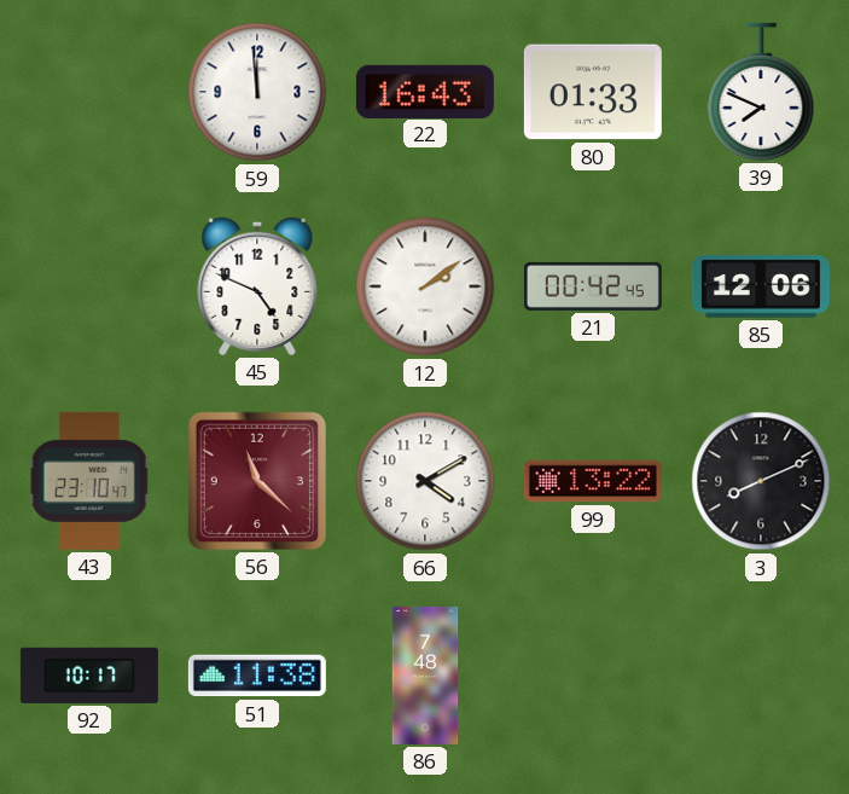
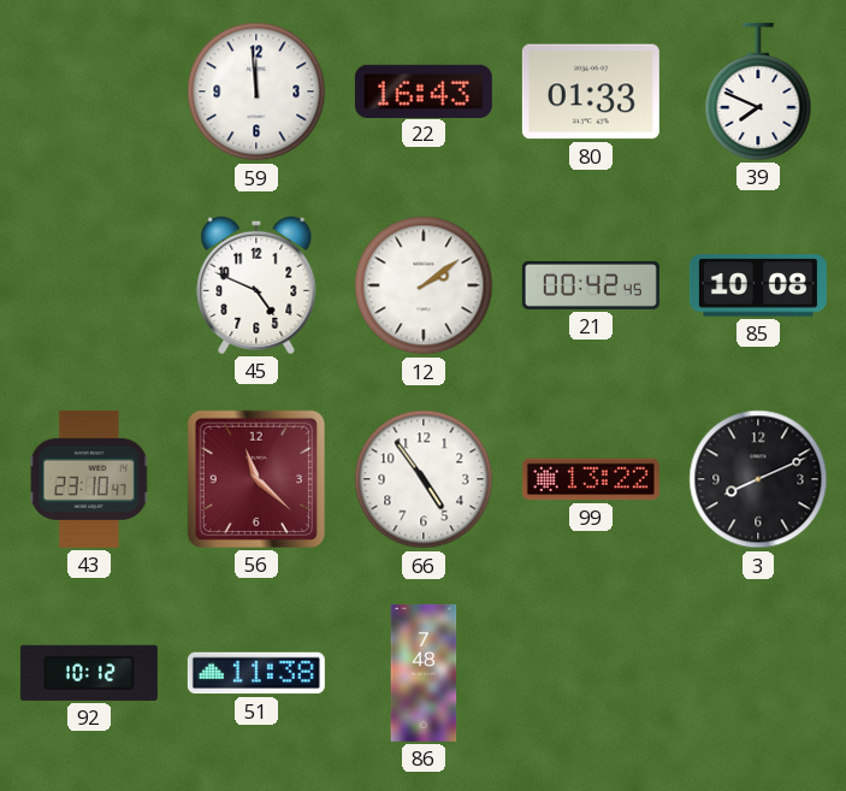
85: 12:06 -> 10:08
66: 4:10 -> 4:54
92: 10:17 -> 10:12
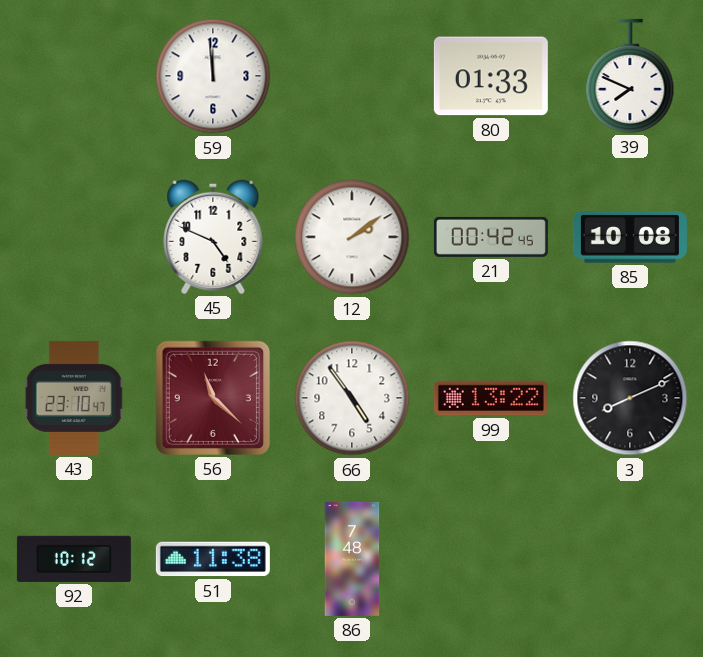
22: 16:43 -> none
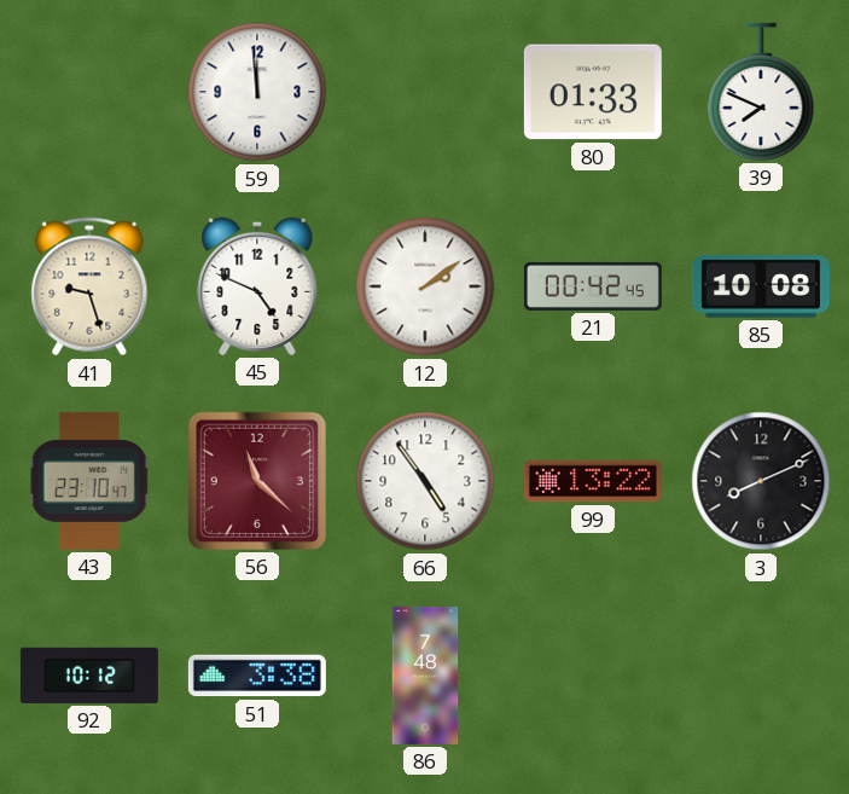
41: none -> 9:27
51: 11:38 -> 3:38
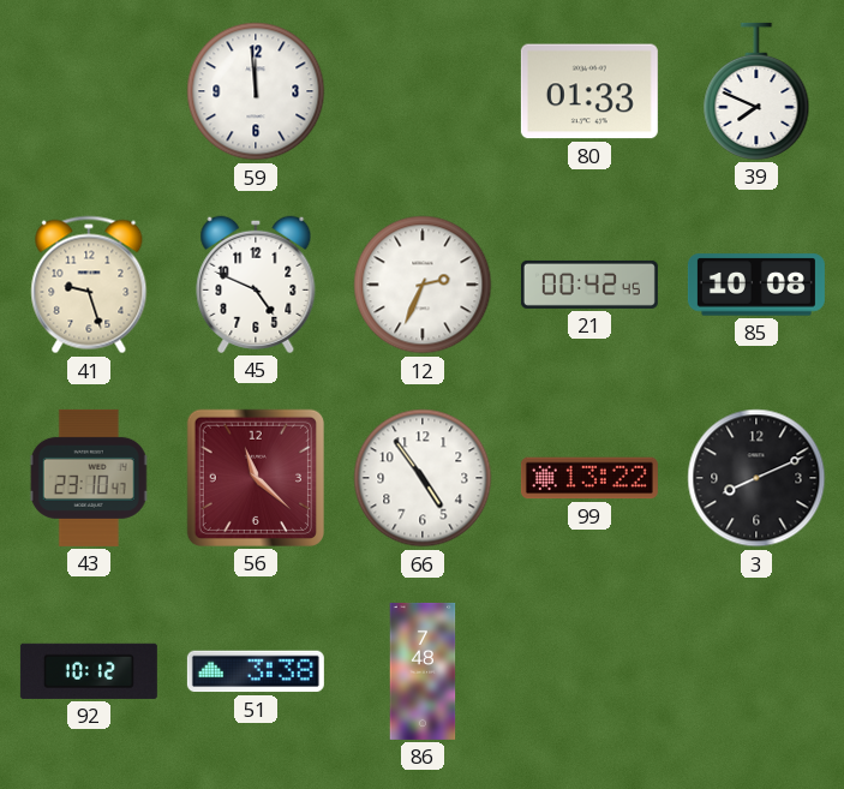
12: 2:09 -> 2:34
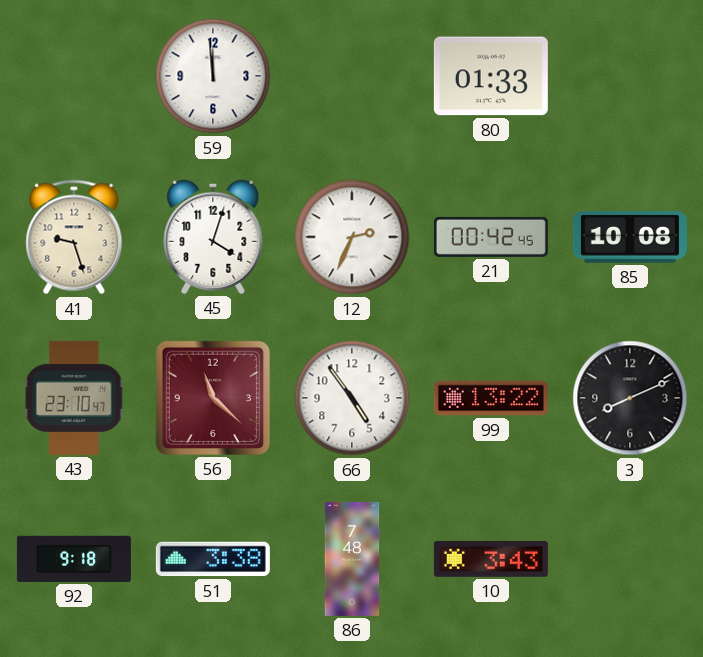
39: 7:49 -> none
45: 4:49 -> 4:03
92: 10:12 -> 9:18
10: none -> 3:43
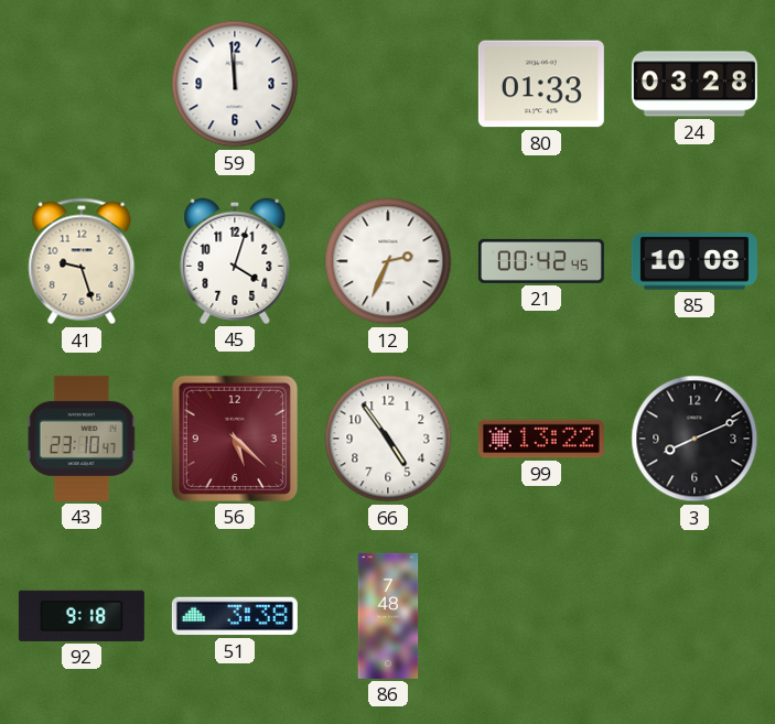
24: none -> 03:28
56: 11:22 -> 5:22
10: 3:43 -> none
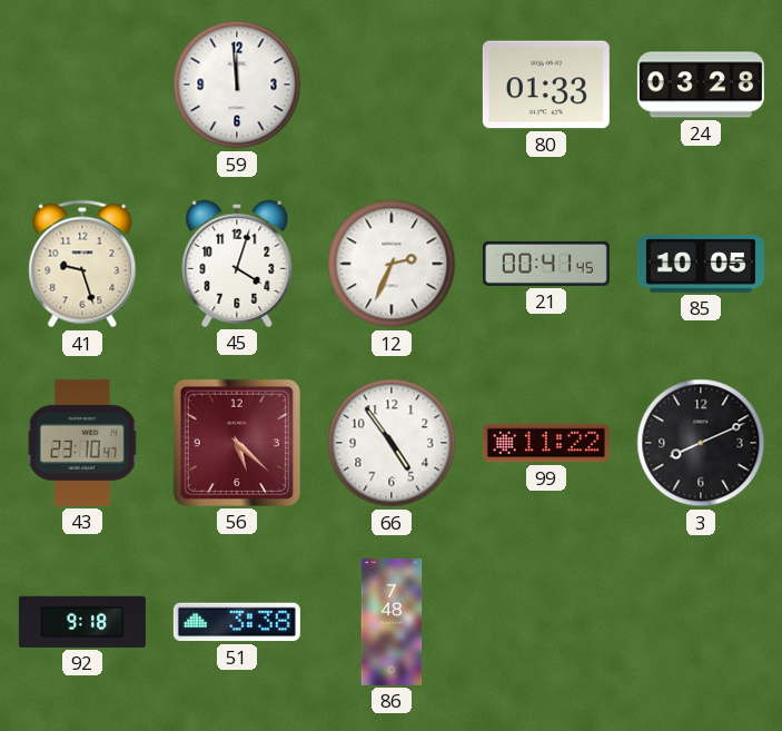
21: 00:42 -> 00:41
85: 10:08 -> 10:05
99: 13:22 -> 11:22
